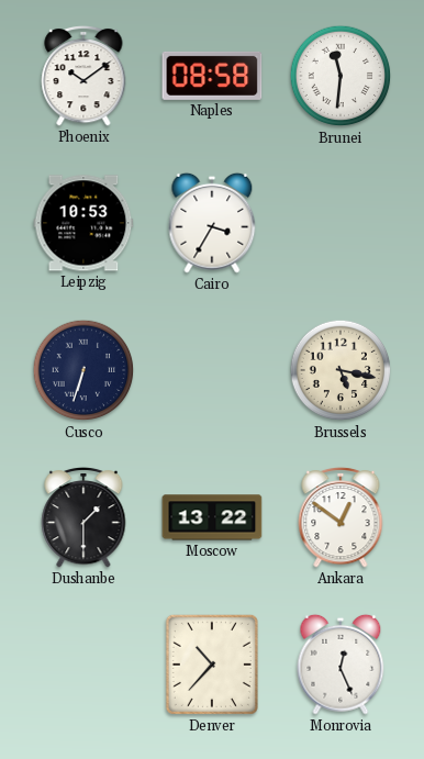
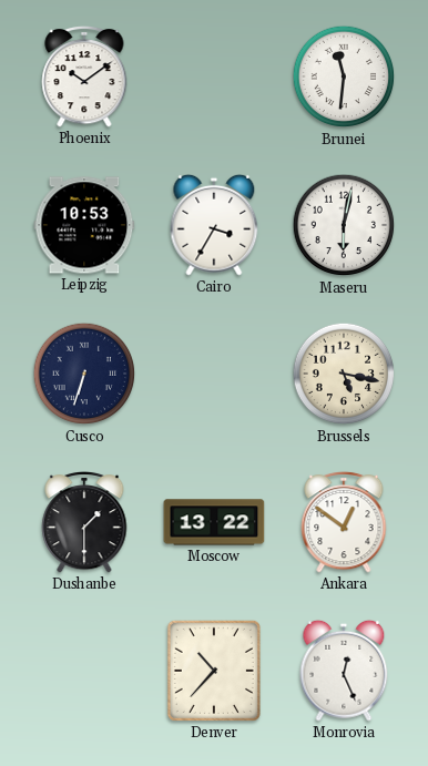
Naples: 08:58 -> none
Maseru: none -> 6:02
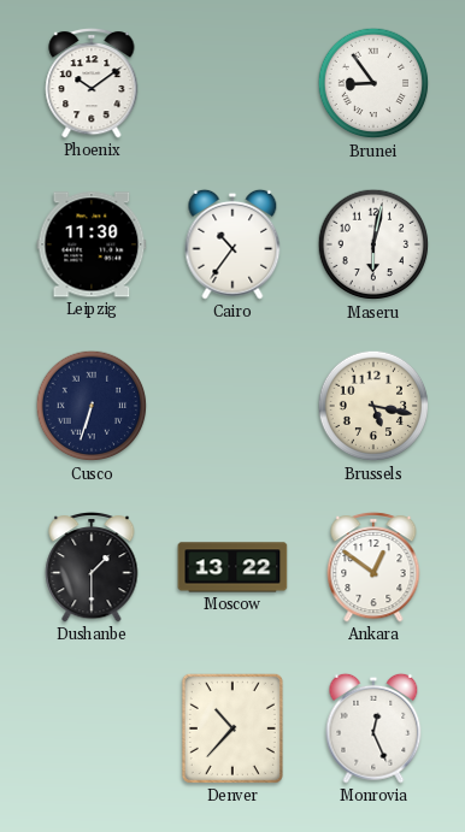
Brunei: 11:31 -> 8:54
Leipzig: 10:53 -> 11:30
Cairo: 3:35 -> 10:36
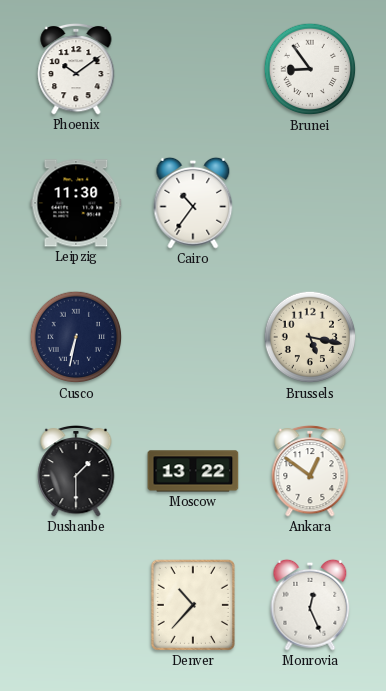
Maseru: 6:02 -> none
Cusco: 6:33 -> 6:32
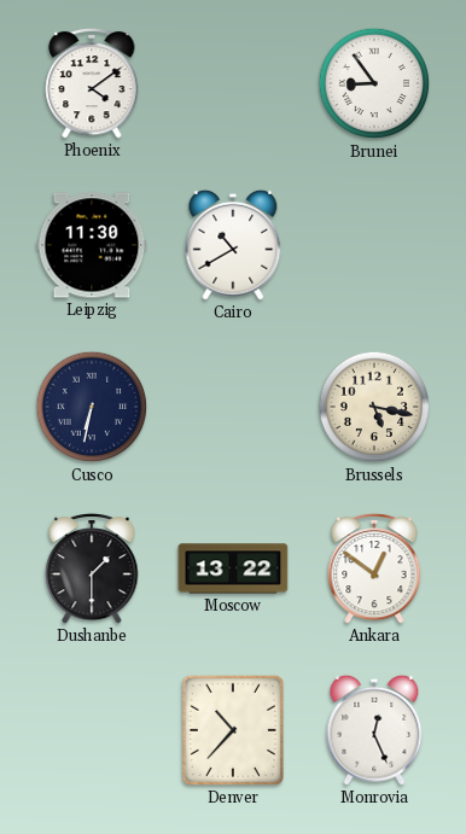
Phoenix: 10:09 -> 4:09
Cairo: 10:36 -> 10:40
